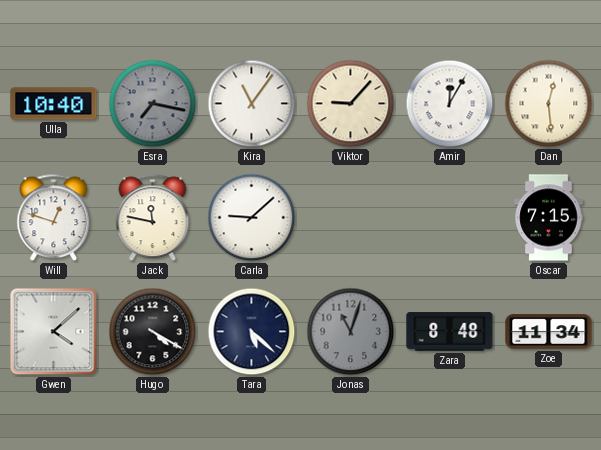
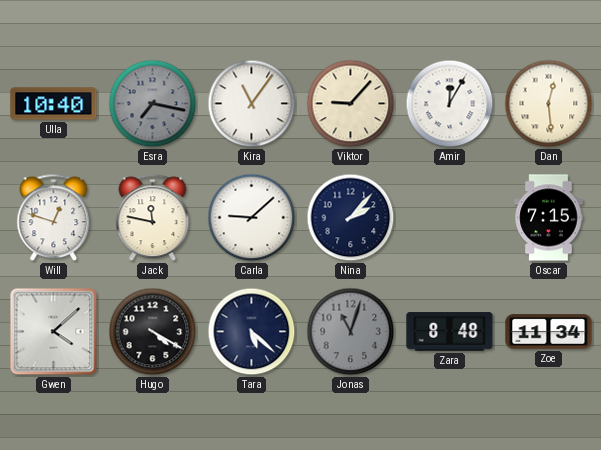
Nina: none -> 2:07
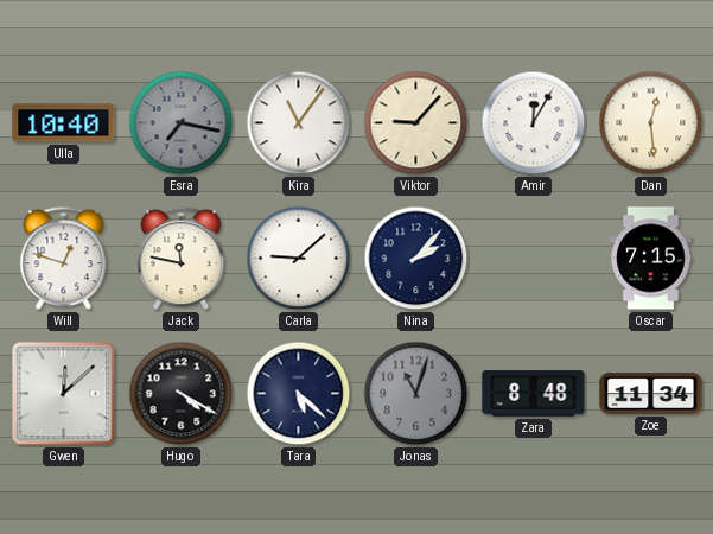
Gwen: 4:08 -> 12:08
